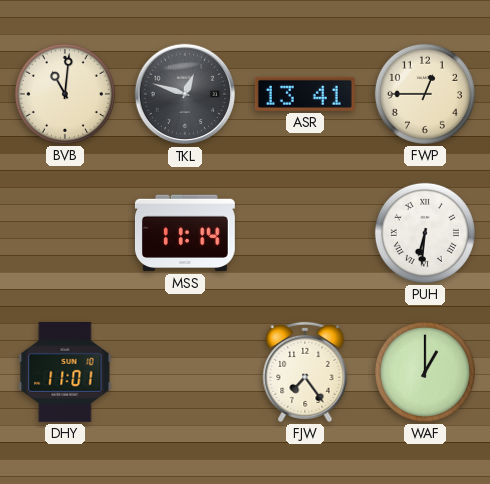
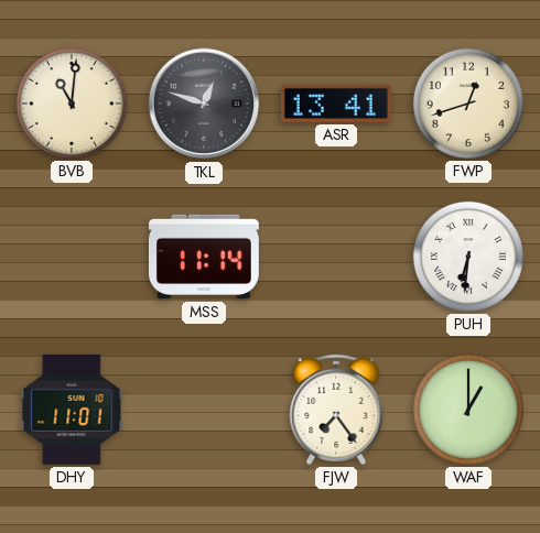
FWP: 12:45 -> 12:42
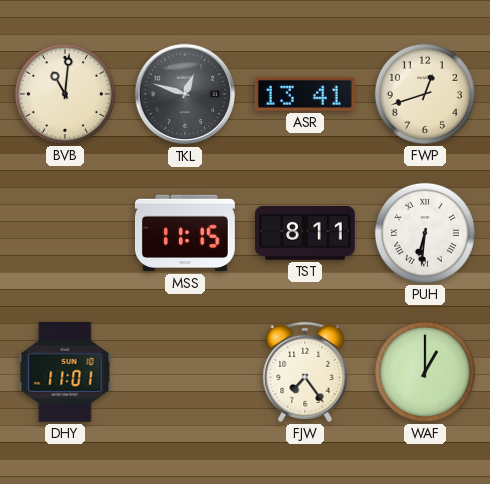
MSS: 11:14 -> 11:15
TST: none -> 8:11
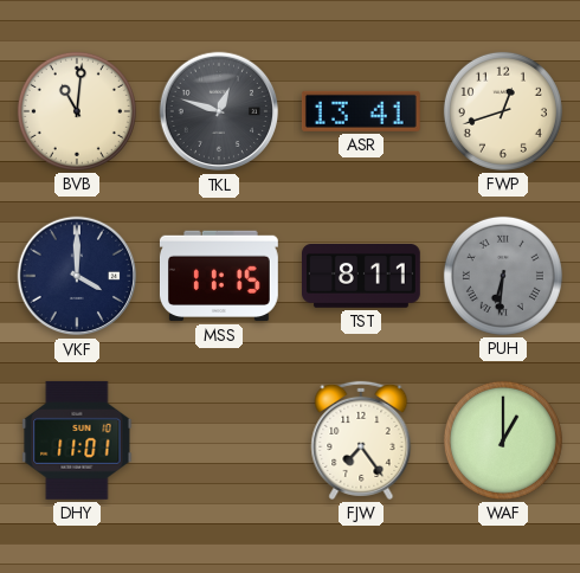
VKF: none -> 4:00
PUH dial: white -> grey
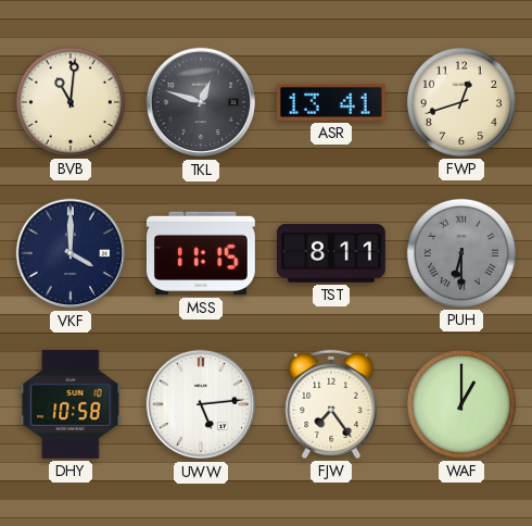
PUH: 6:31 -> 6:30
DHY: 11:01 -> 10:58
UWW: none -> 5:14
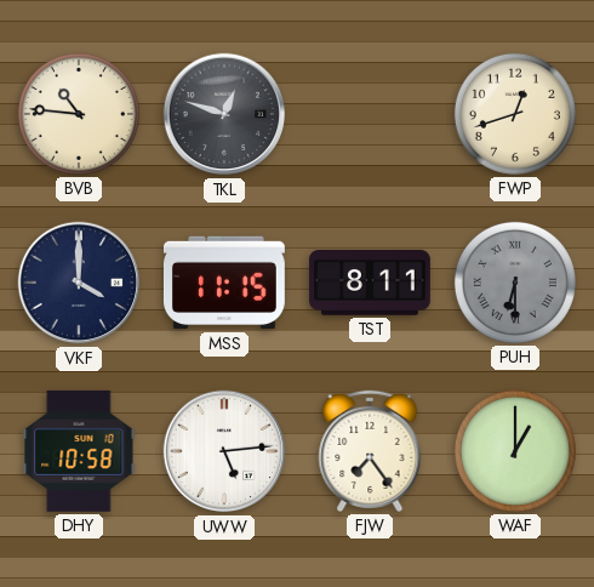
BVB: 11:01 -> 10:46
ASR: 13:41 -> none
